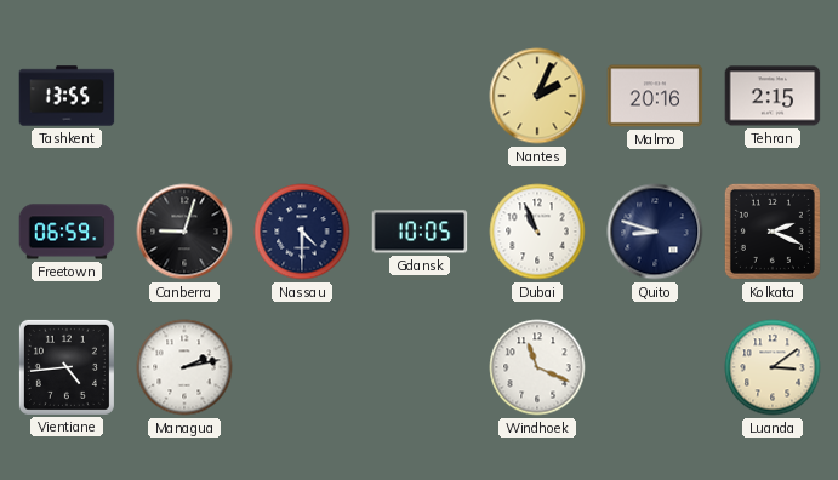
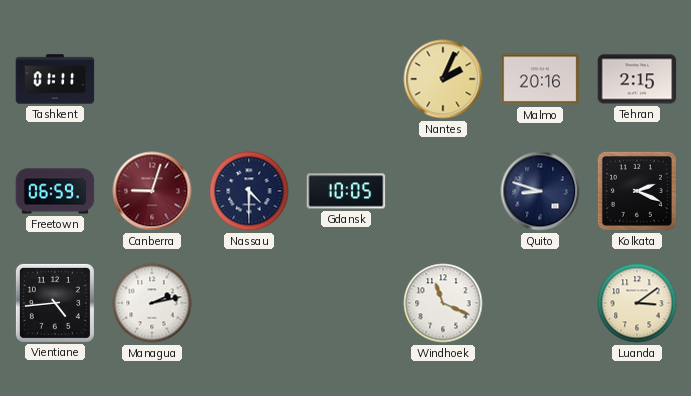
Tashkent: 13:55 -> 01:11
Canberra dial: black -> burgundy
Dubai: 10:56 -> none
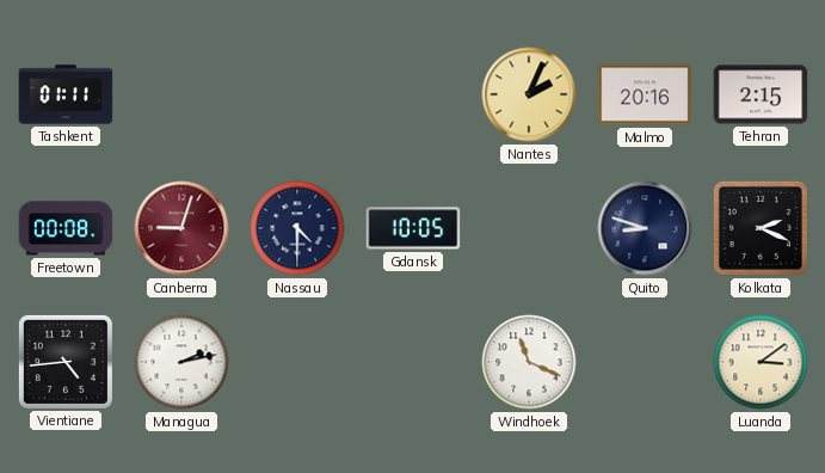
Freetown: 06:59 -> 00:08
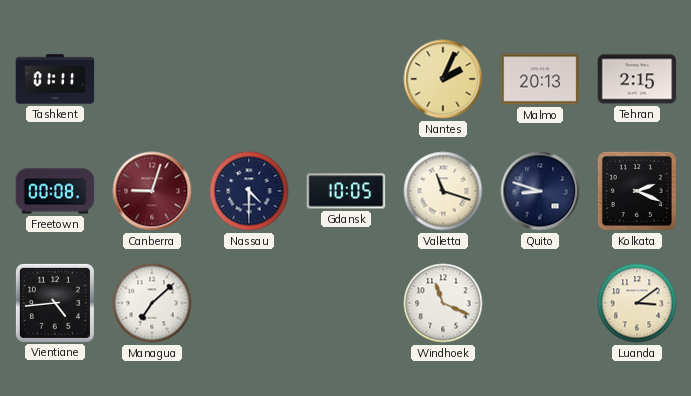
Malmo: 20:16 -> 20:13
Valletta: none -> 11:18
Managua: 2:13 -> 7:08
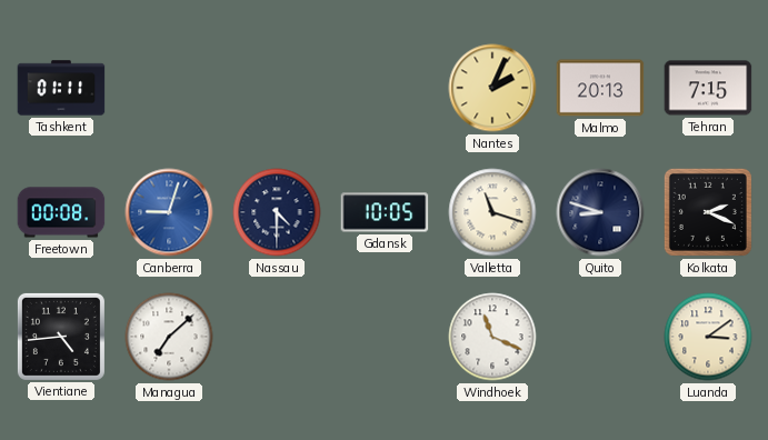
Tehran: 2:15 -> 7:15
Canberra dial: burgundy -> blue
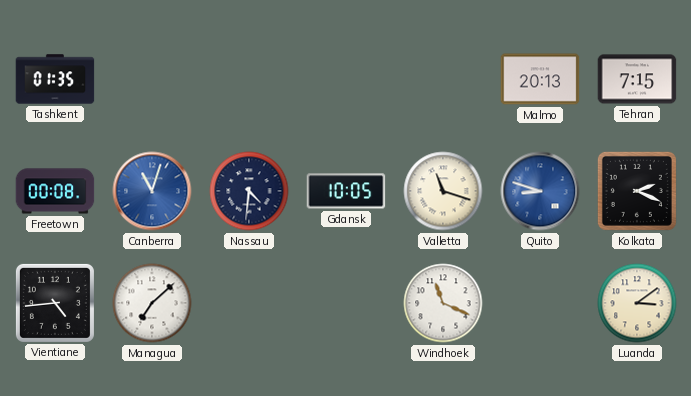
Tashkent: 01:11 -> 01:35
Nantes: 2:04 -> none
Canberra: 9:03 -> 11:03
Nassau: 4:30 -> 4:31
Quito dial: navy -> blue
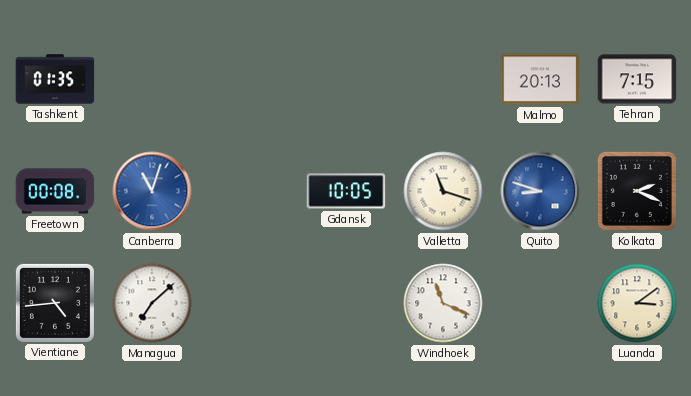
Nassau: 4:31 -> none
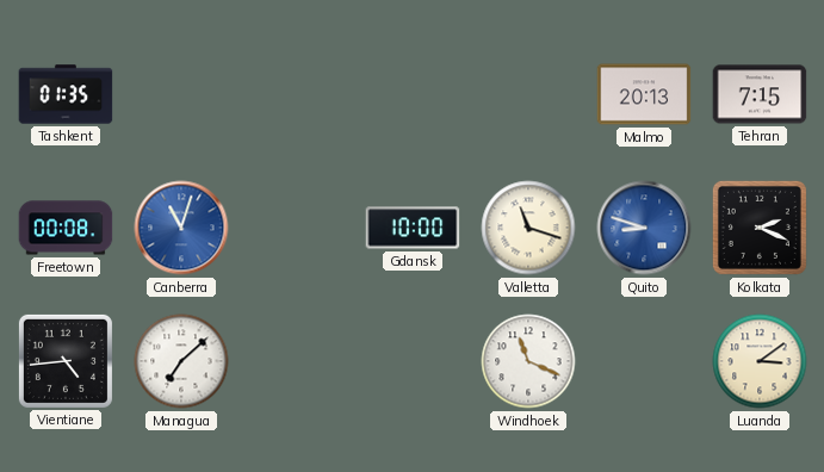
Gdansk: 10:05 -> 10:00
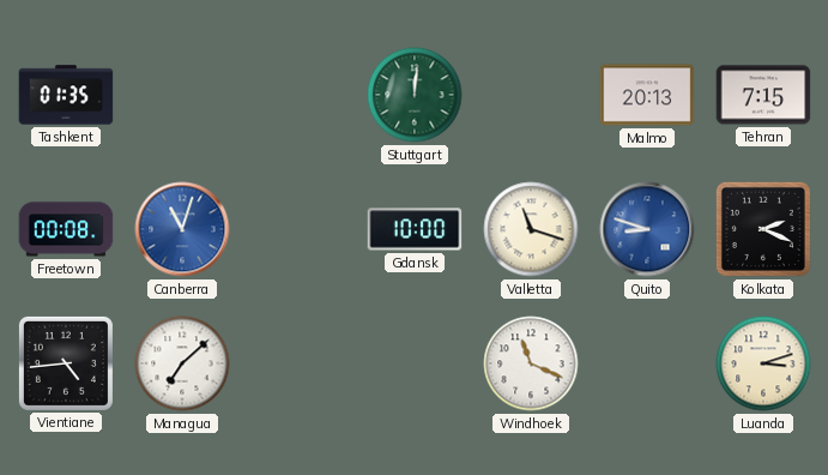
Stuttgart: none -> 12:01
Luanda: 3:09 -> 3:12
